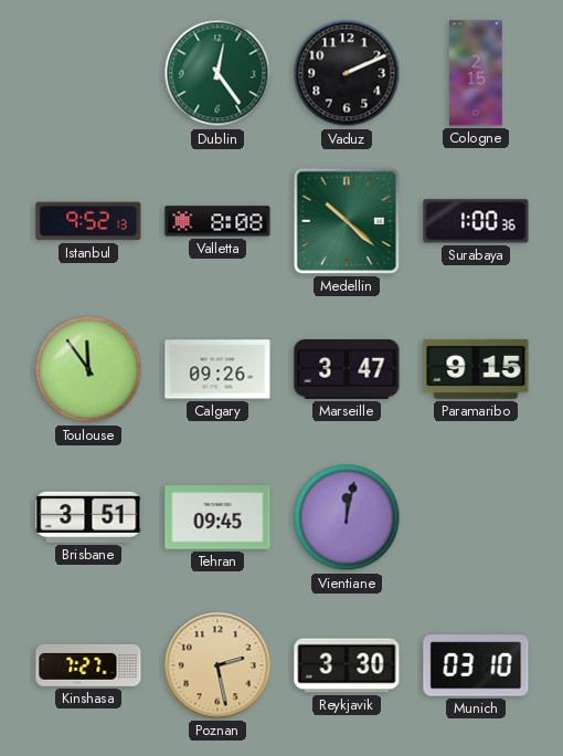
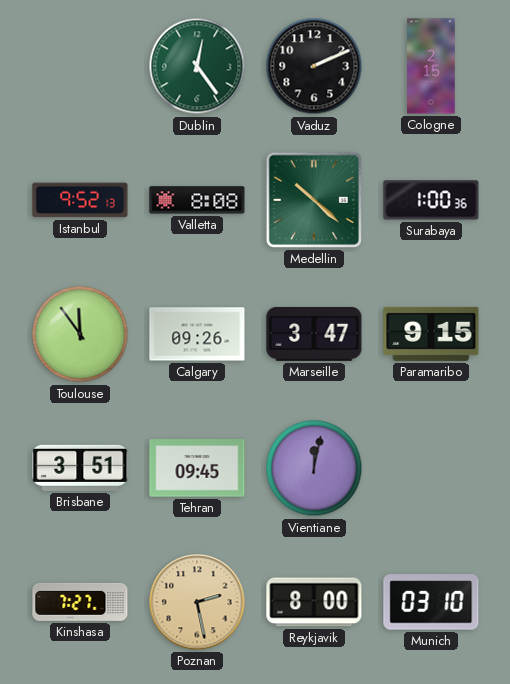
Reykjavik: 3:30 -> 8:00
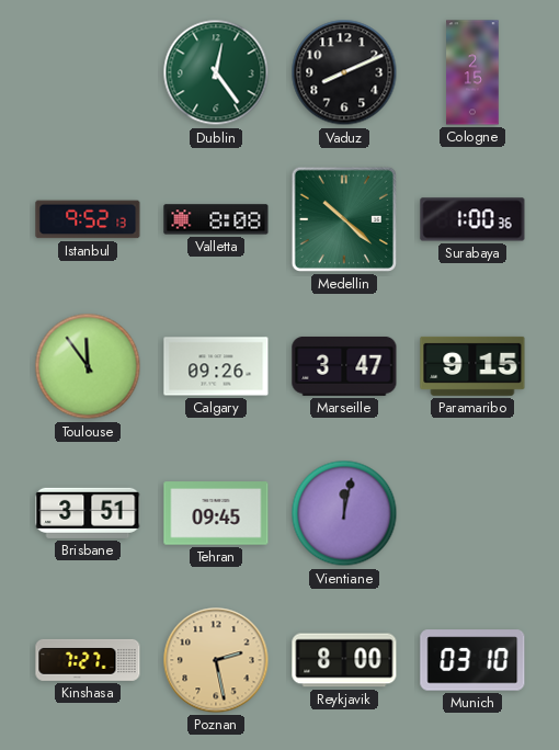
Vaduz: 2:11 -> 8:11
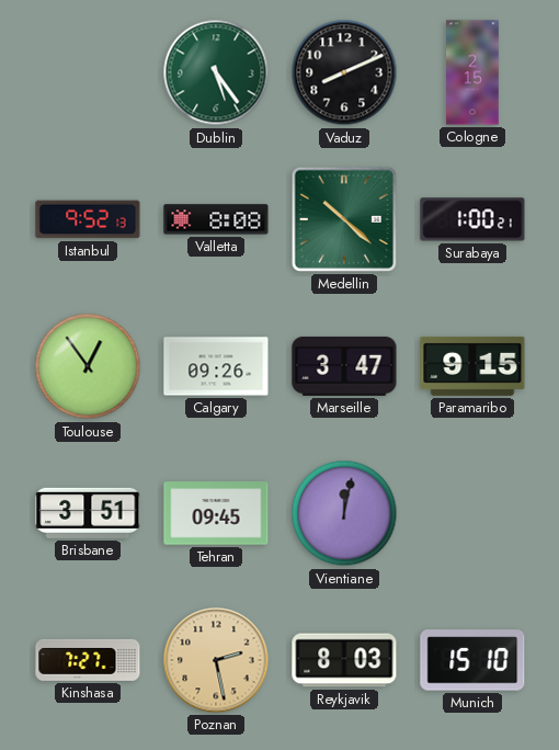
Dublin: 12:24 -> 5:24
Surabaya: 1:00:36 -> 1:00:21
Toulouse: 11:54 -> 12:54
Reykjavik: 8:00 -> 8:03
Munich: 03:10 -> 15:10
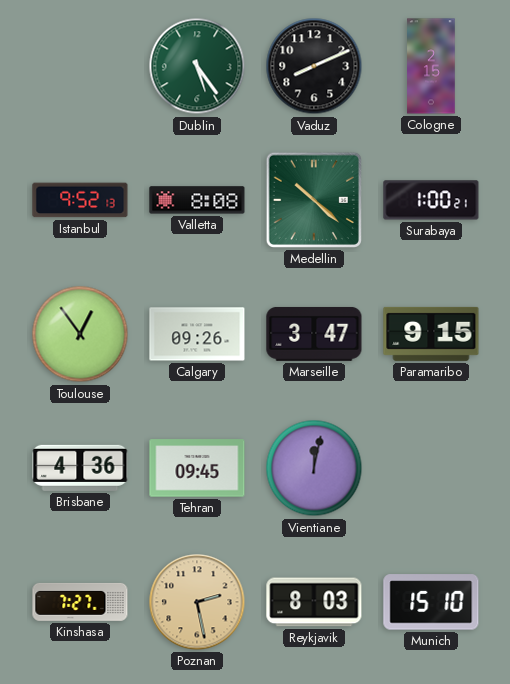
Brisbane: 3:51 -> 4:36
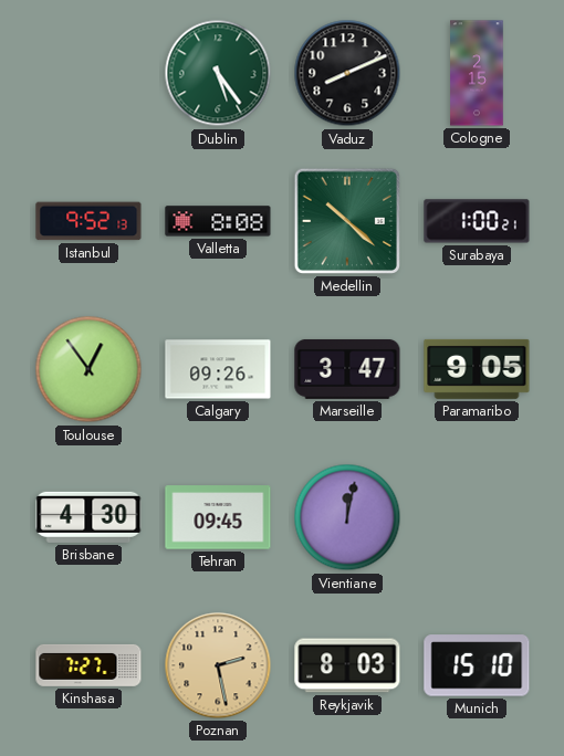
Paramaribo: 9:15 -> 9:05
Brisbane: 4:36 -> 4:30
